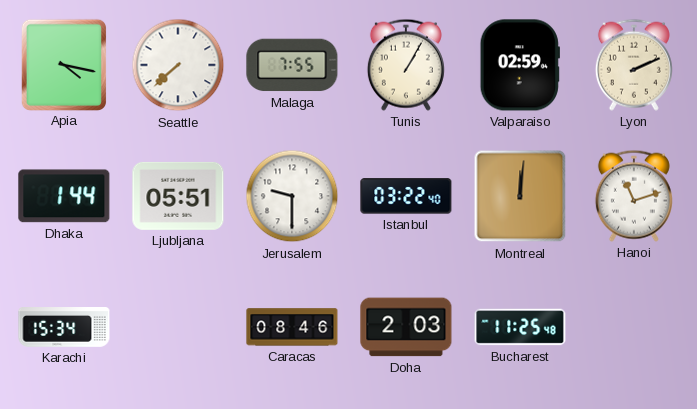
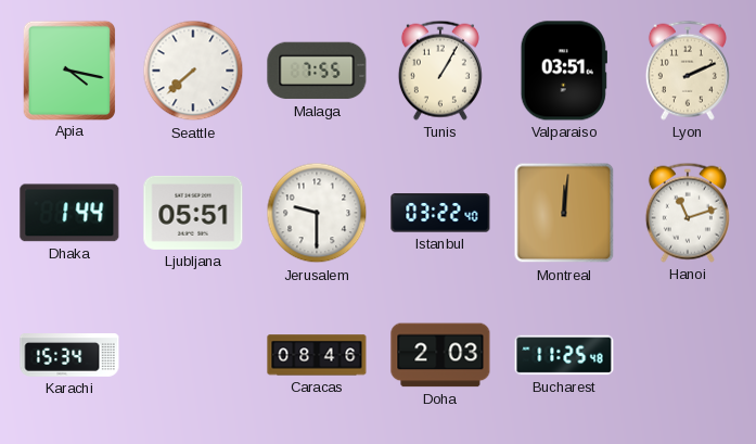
Valparaiso: 02:59 -> 03:51
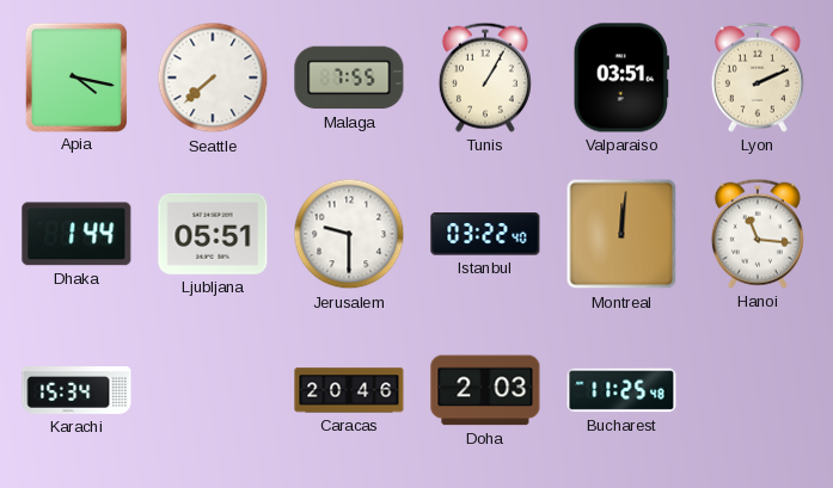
Hanoi: 11:12 -> 11:16
Caracas: 08:46 -> 20:46
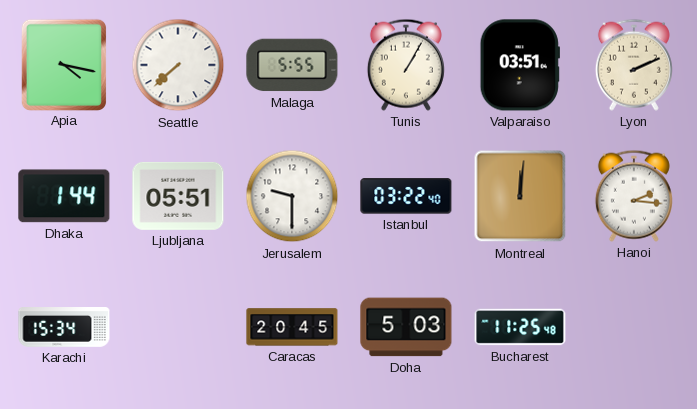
Malaga: 7:55 -> 5:55
Hanoi: 11:16 -> 2:16
Caracas: 20:46 -> 20:45
Doha: 2:03 -> 5:03
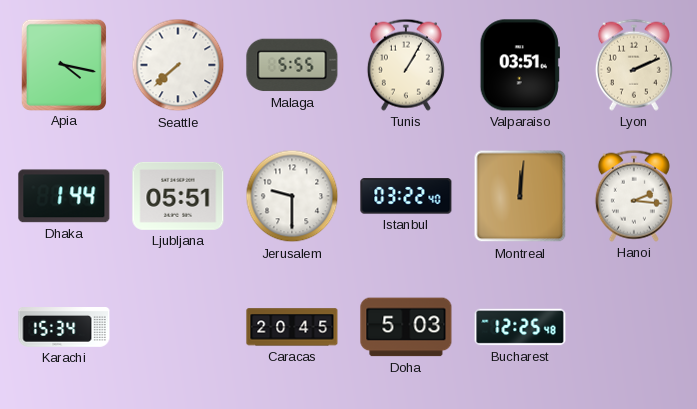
Bucharest: 11:25 -> 12:25
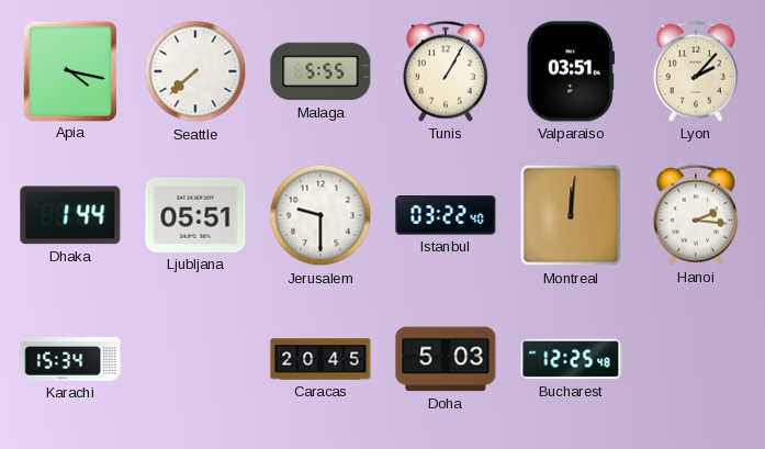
Lyon: 2:11 -> 2:07
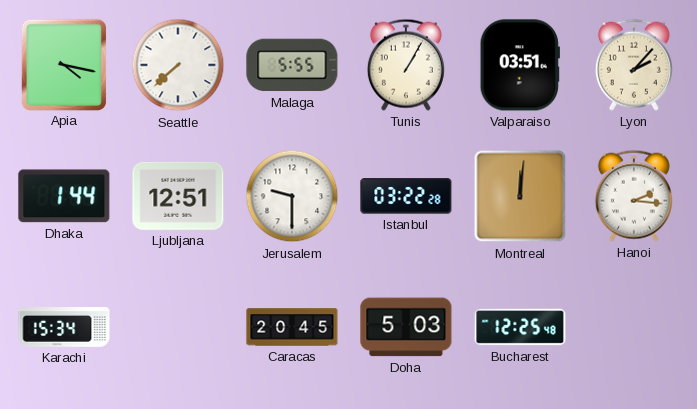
Ljubljana: 05:51 -> 12:51
Istanbul: 03:22:40 -> 03:22:28
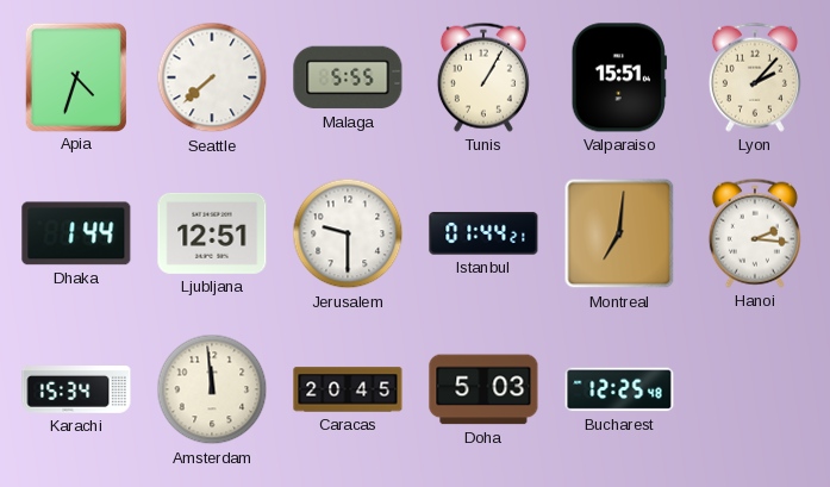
Apia: 4:17 -> 4:33
Valparaiso: 03:51 -> 15:51
Istanbul: 03:22 -> 01:44
Montreal: 12:01 -> 7:01
Amsterdam: none -> 11:59
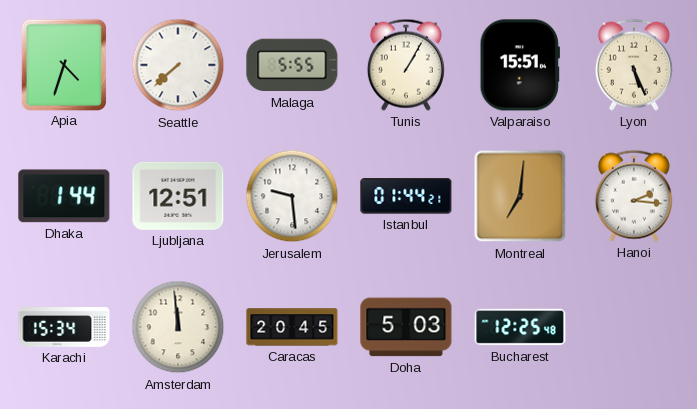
Lyon: 2:07 -> 5:26
Jerusalem: 9:30 -> 9:29
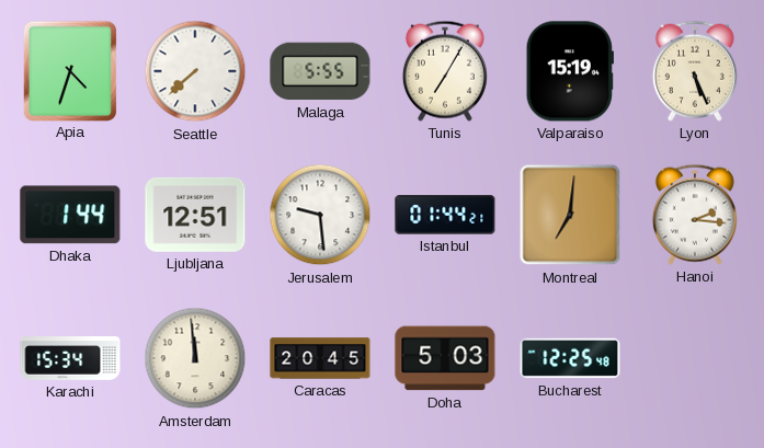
Tunis: 1:05 -> 7:05
Valparaiso: 15:51 -> 15:19
